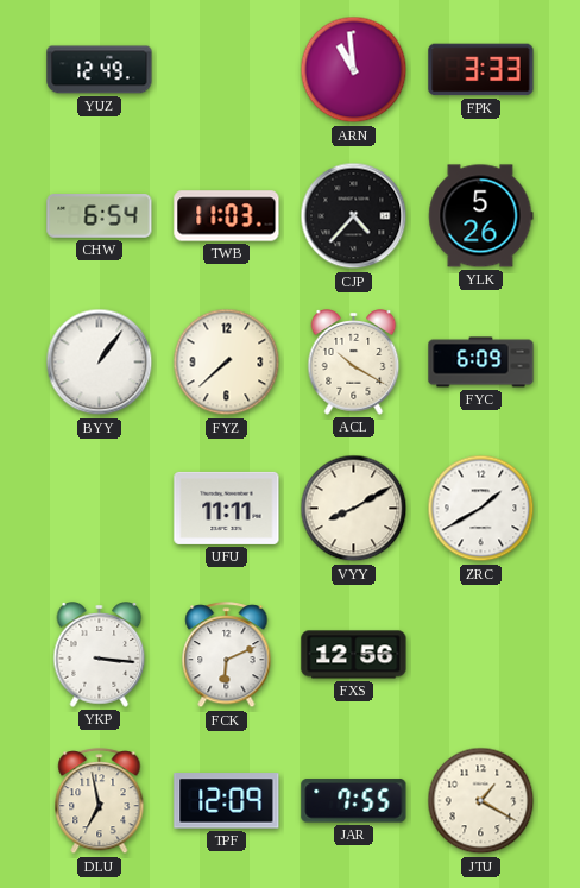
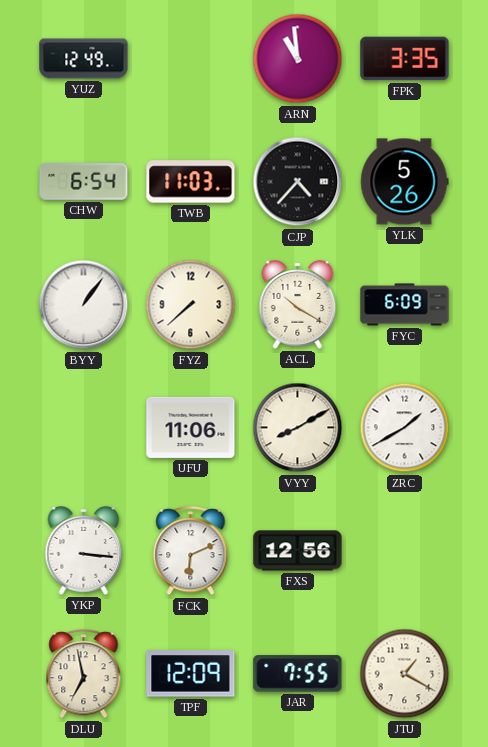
FPK: 3:33 -> 3:35
UFU: 11:11 -> 11:06
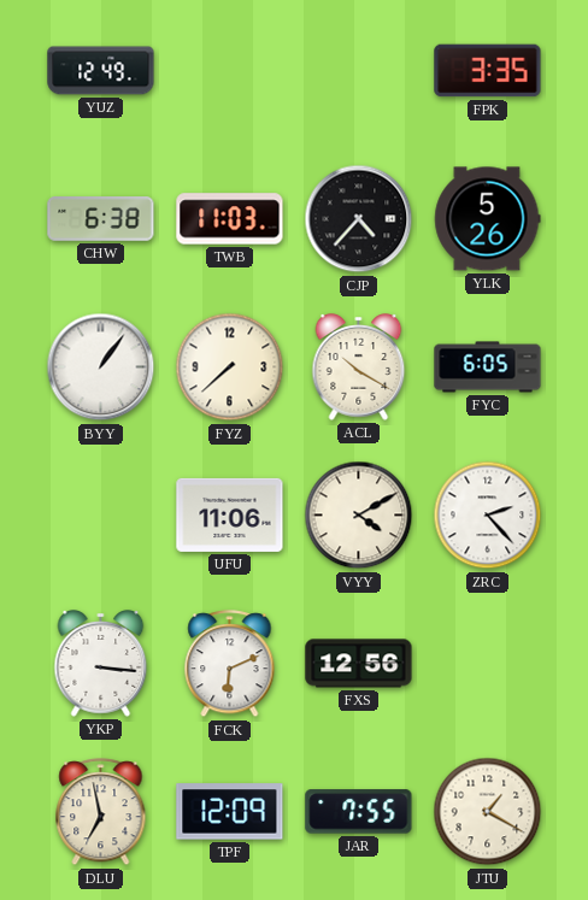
ARN: 10:59 -> none
CHW: 6:54 -> 6:38
FYC: 6:09 -> 6:05
VYY: 8:10 -> 4:10
ZRC: 1:40 -> 2:23
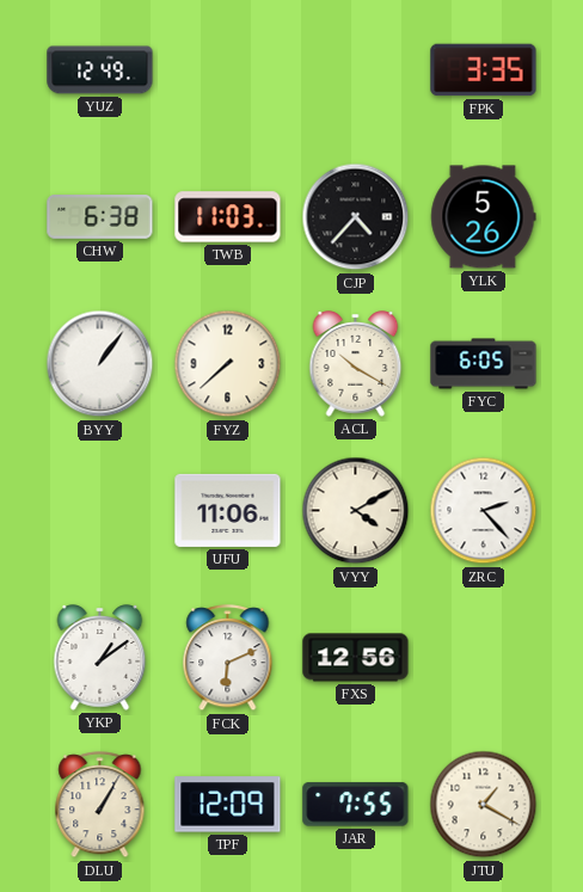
YKP: 3:16 -> 1:09
DLU: 6:58 -> 1:05
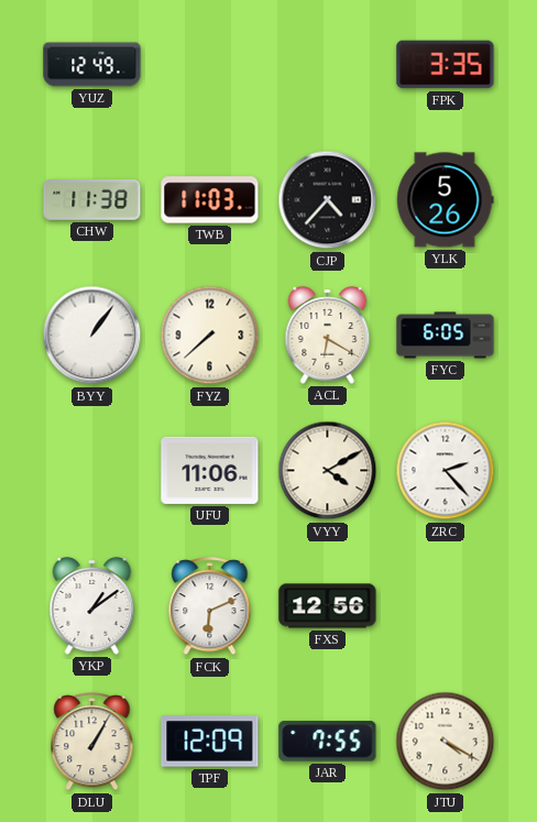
CHW: 6:38 -> 11:38
ACL: 10:20 -> 6:20
JTU: 1:20 -> 4:20
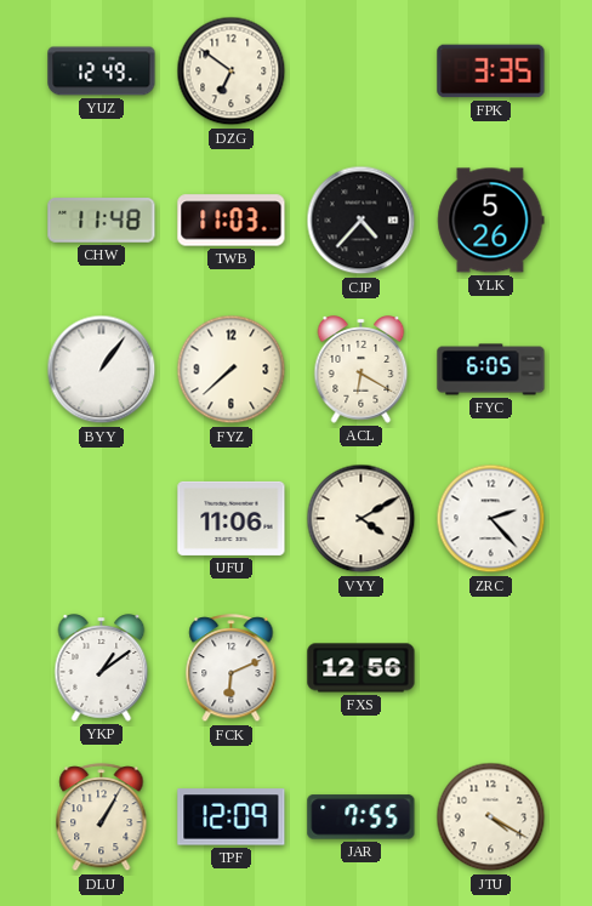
DZG: none -> 6:51
CHW: 11:38 -> 11:48
